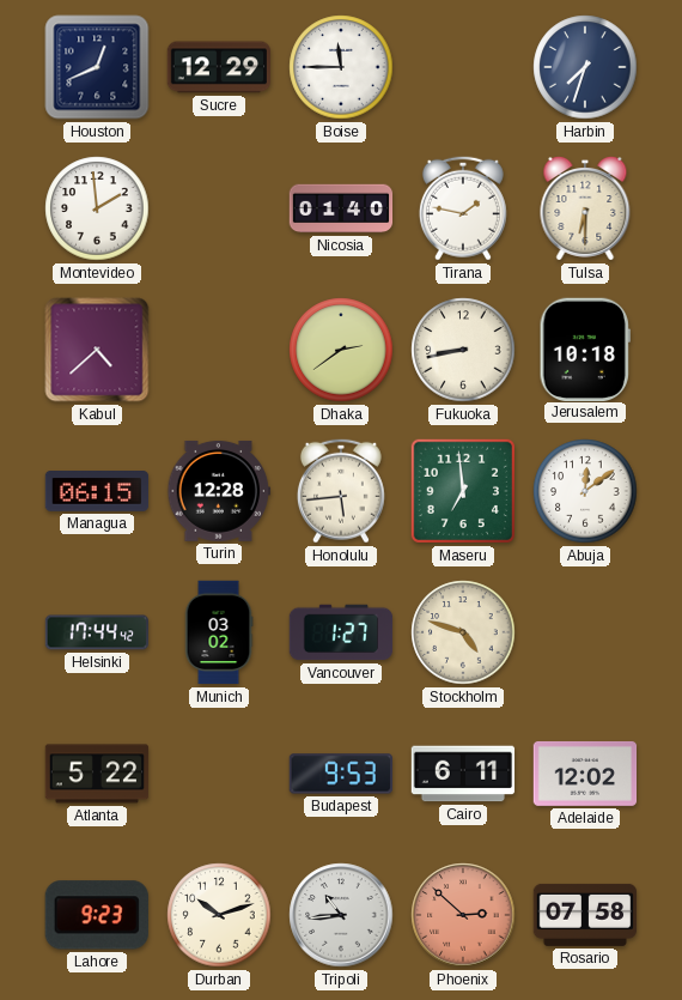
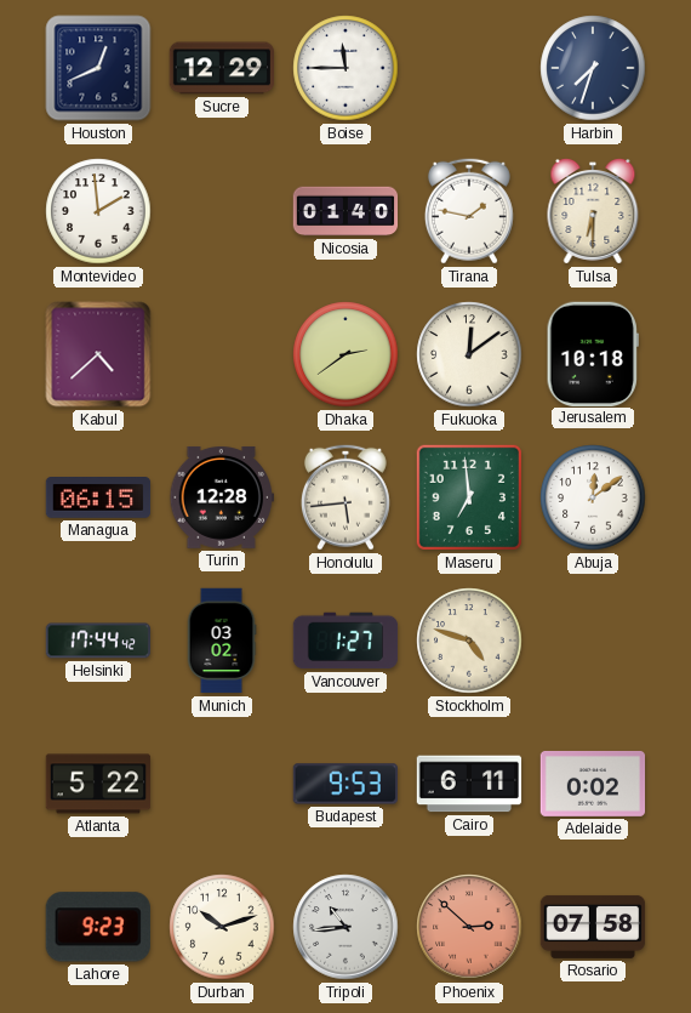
Fukuoka: 8:43 -> 12:09
Adelaide: 12:02 -> 0:02
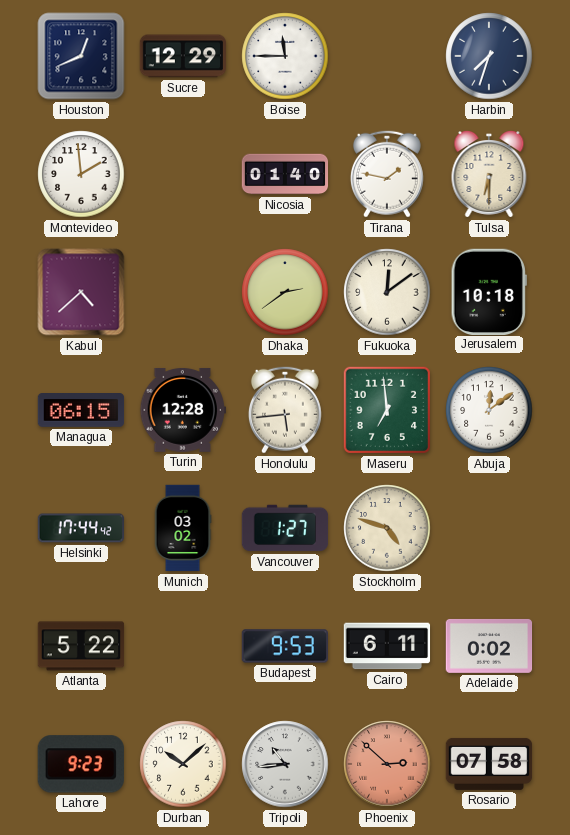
Durban: 10:12 -> 10:08
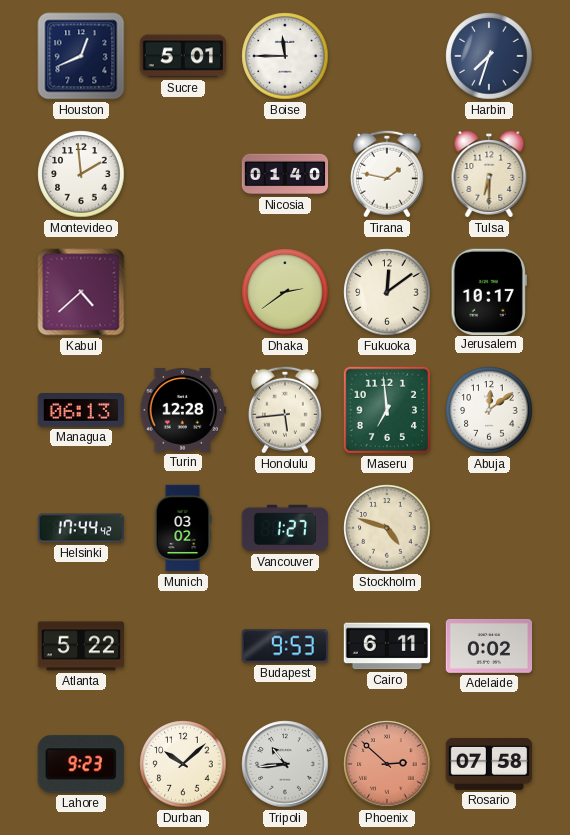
Sucre: 12:29 -> 5:01
Jerusalem: 10:18 -> 10:17
Managua: 06:15 -> 06:13
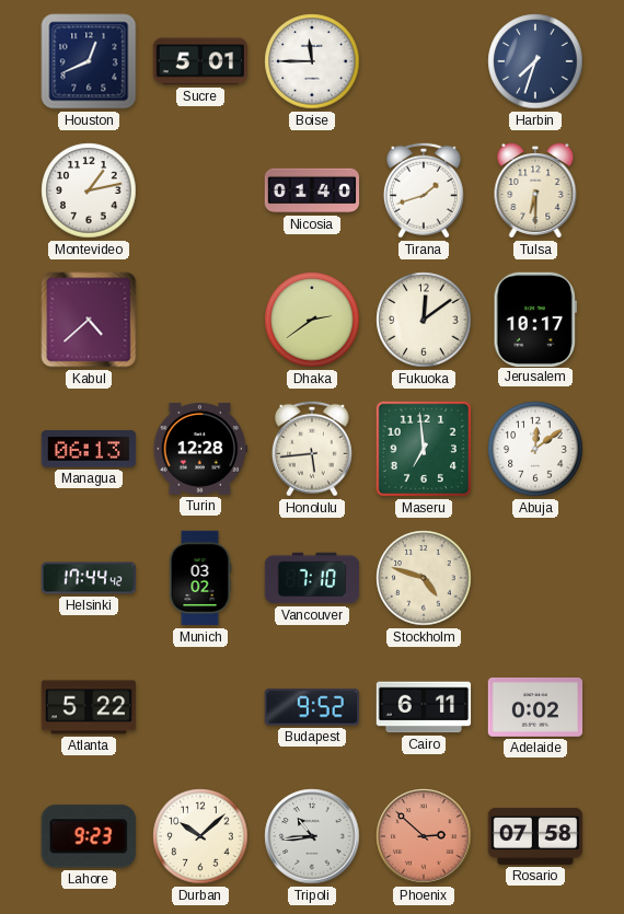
Montevideo: 1:59 -> 1:13
Tirana: 1:47 -> 1:42
Vancouver: 1:27 -> 7:10
Budapest: 9:53 -> 9:52
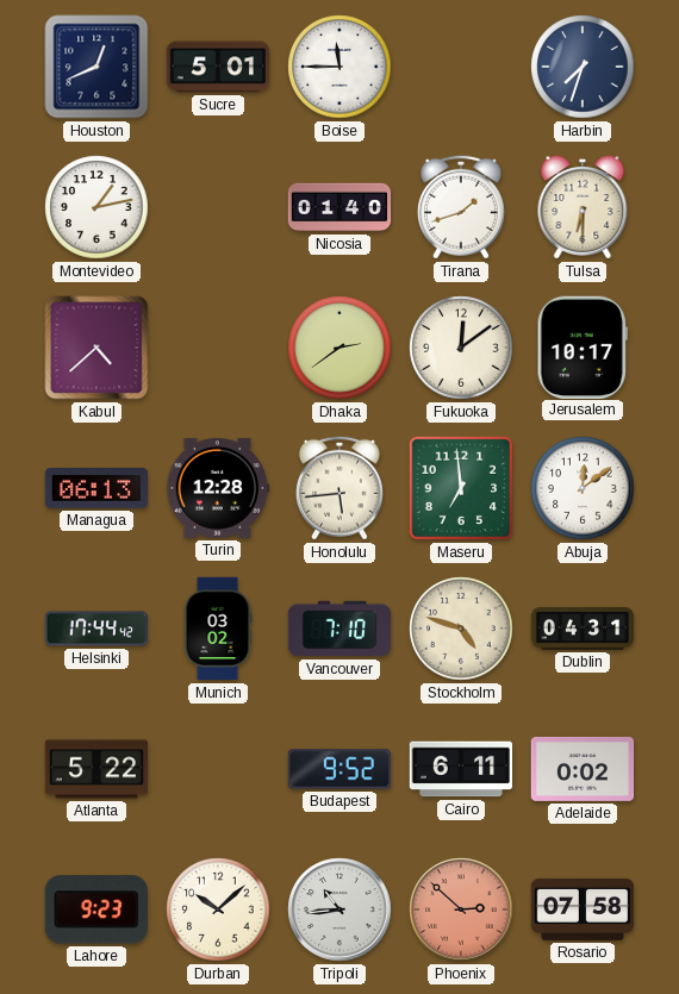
Dublin: none -> 04:31
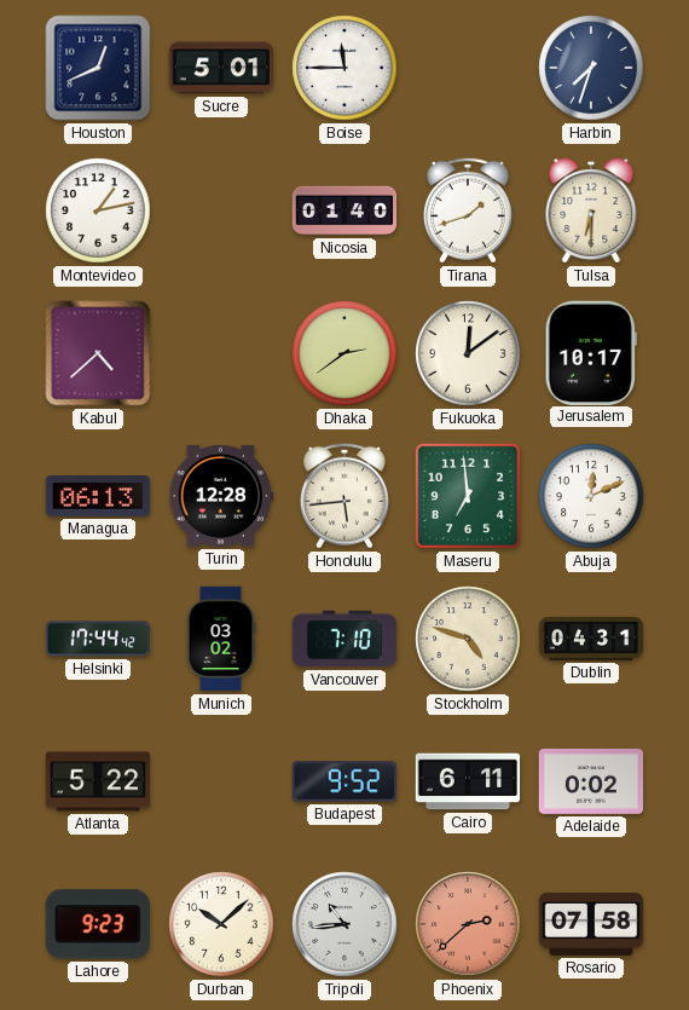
Abuja: 12:09 -> 12:11
Phoenix: 2:52 -> 2:38
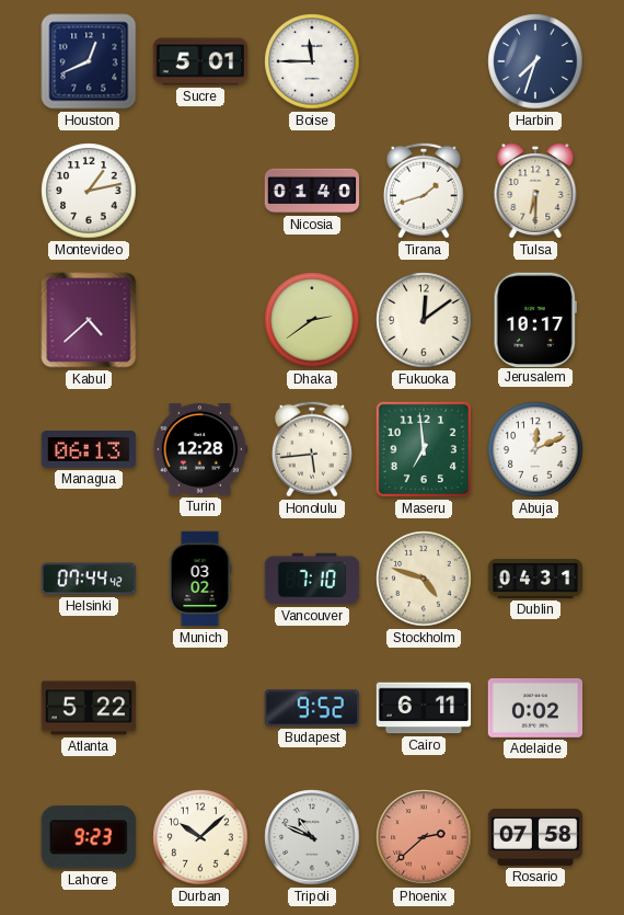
Helsinki: 17:44 -> 07:44
Tripoli: 10:44 -> 10:49
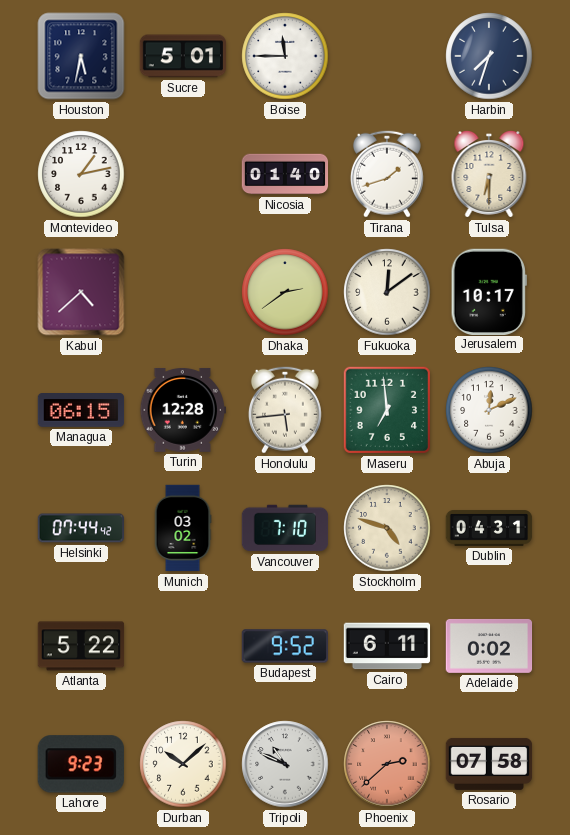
Houston: 12:41 -> 5:32
Managua: 06:13 -> 06:15
